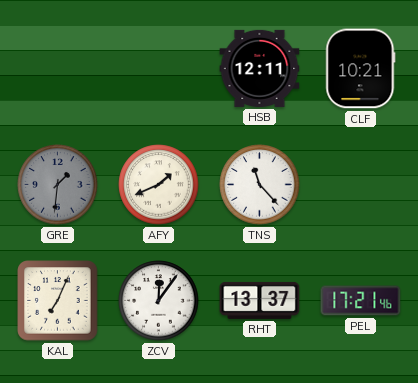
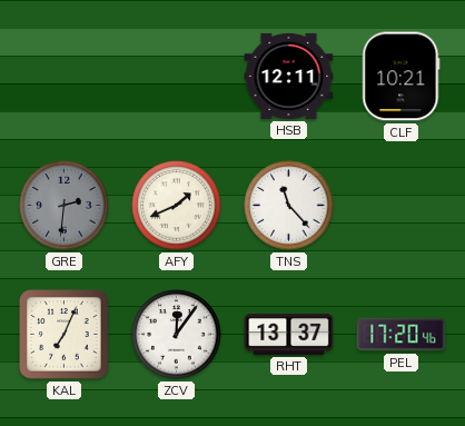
GRE: 1:31 -> 2:31
PEL: 17:21 -> 17:20
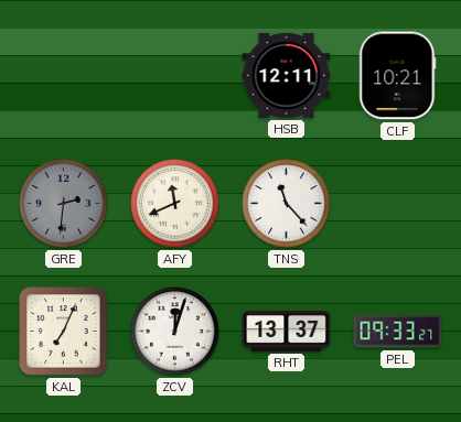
AFY: 1:41 -> 11:41
ZCV: 12:06 -> 12:03
PEL: 17:20 -> 09:33
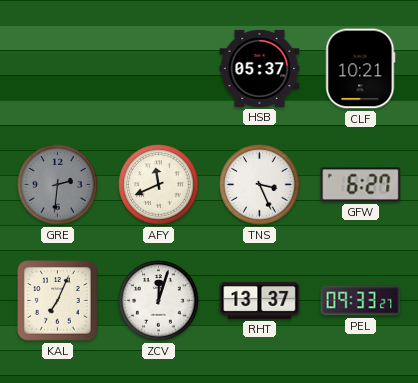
HSB: 12:11 -> 05:37
TNS: 11:23 -> 3:26
GFW: none -> 6:27
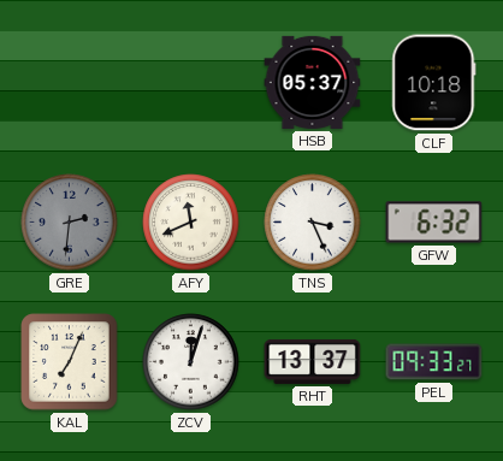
CLF: 10:21 -> 10:18
GFW: 6:27 -> 6:32
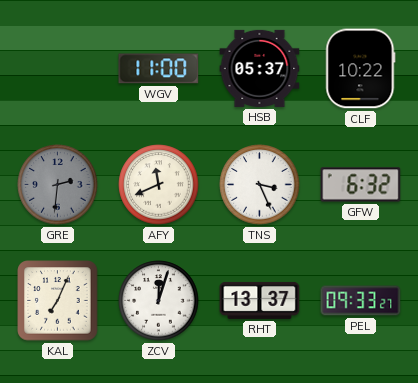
WGV: none -> 11:00
CLF: 10:18 -> 10:22
